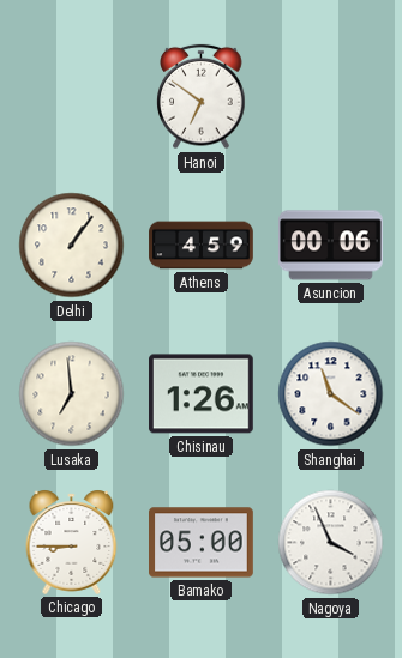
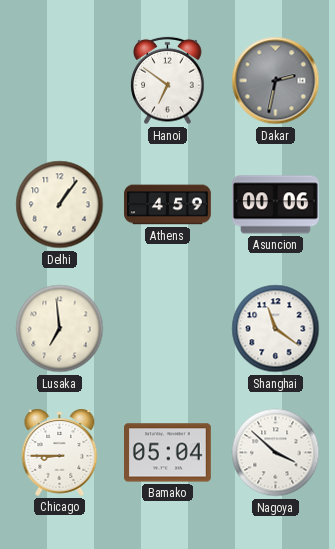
Dakar: none -> 2:32
Chisinau: 1:26 -> none
Bamako: 05:00 -> 05:04
Nagoya: 3:56 -> 3:52
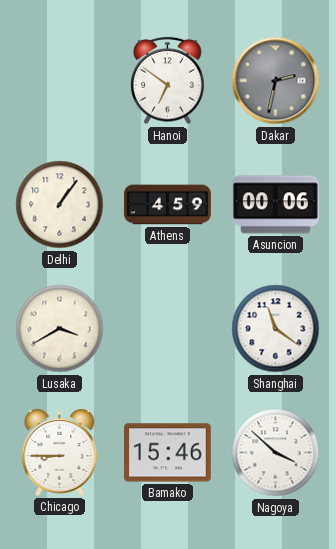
Lusaka: 6:59 -> 3:40
Bamako: 05:04 -> 15:46
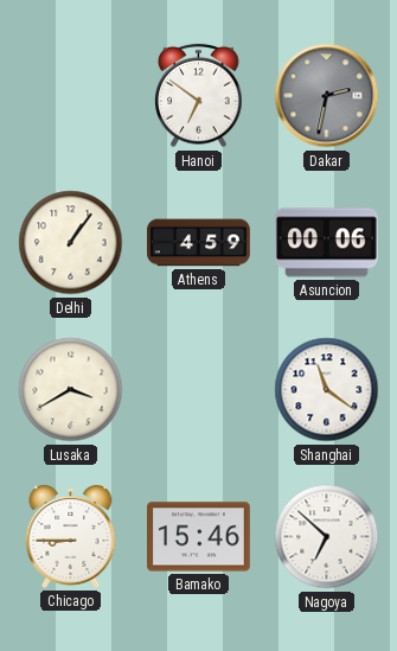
Nagoya: 3:52 -> 6:52
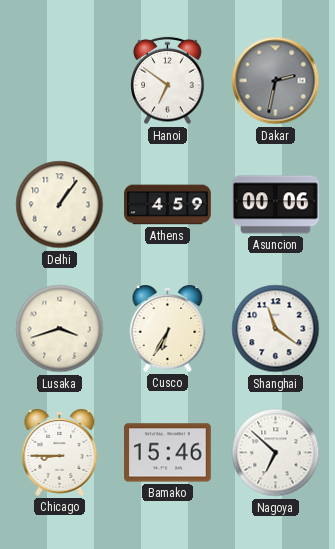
Lusaka: 3:40 -> 3:42
Cusco: none -> 6:35
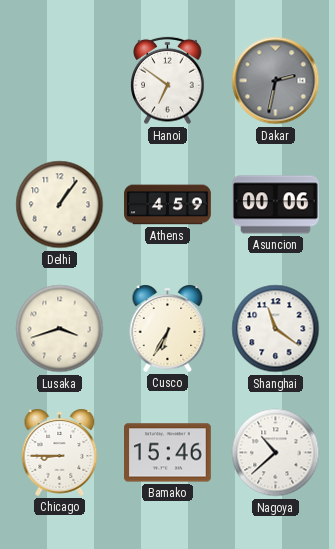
Nagoya: 6:52 -> 10:38
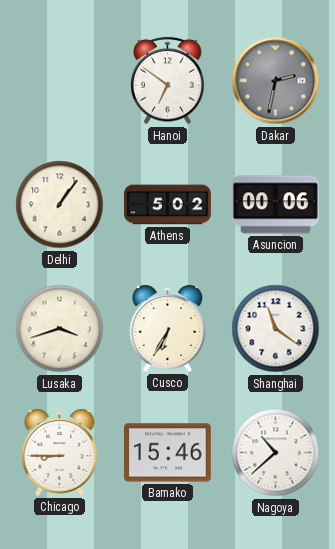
Athens: 4:59 -> 5:02
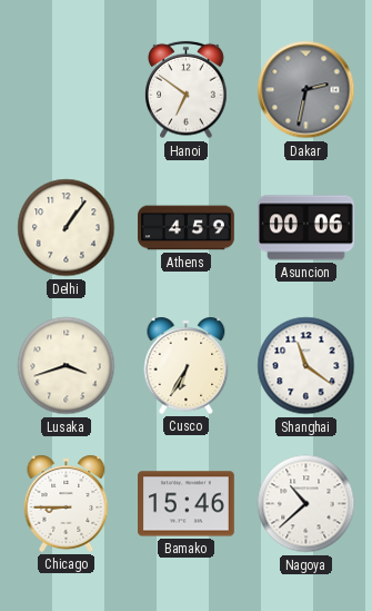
Athens: 5:02 -> 4:59
